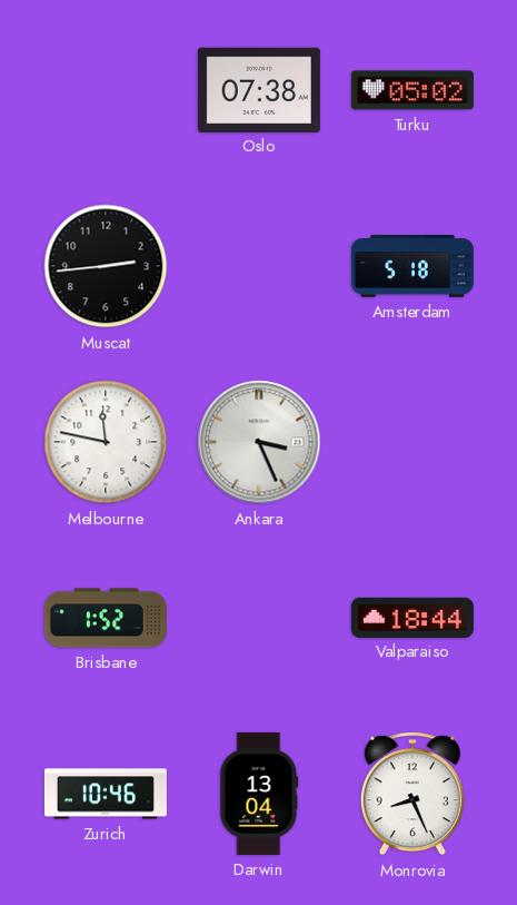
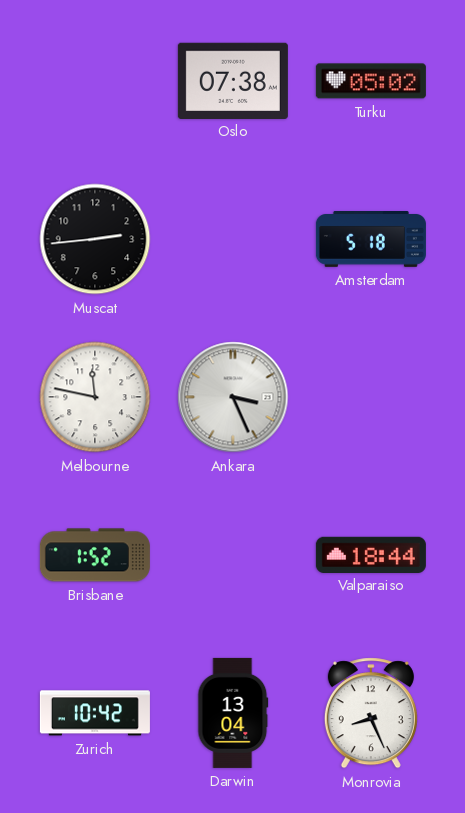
Zurich: 10:46 -> 10:42
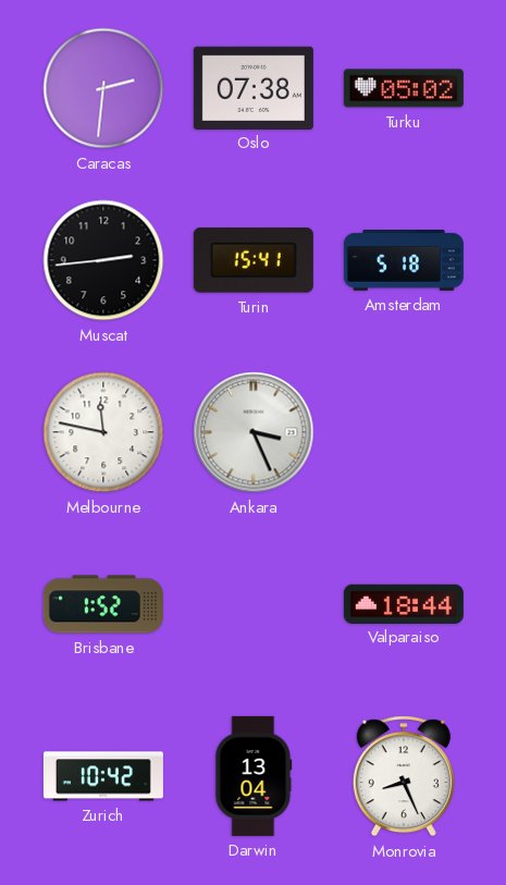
Caracas: none -> 2:31
Turin: none -> 15:41
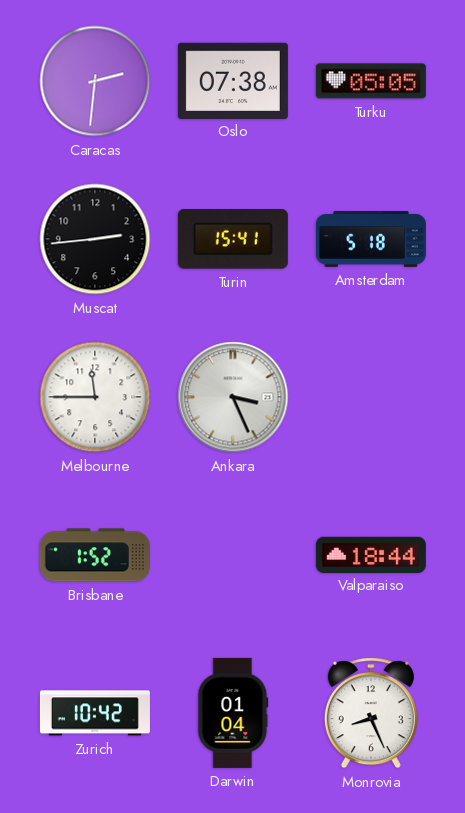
Turku: 05:02 -> 05:05
Melbourne: 11:47 -> 11:45
Darwin: 13:04 -> 01:04
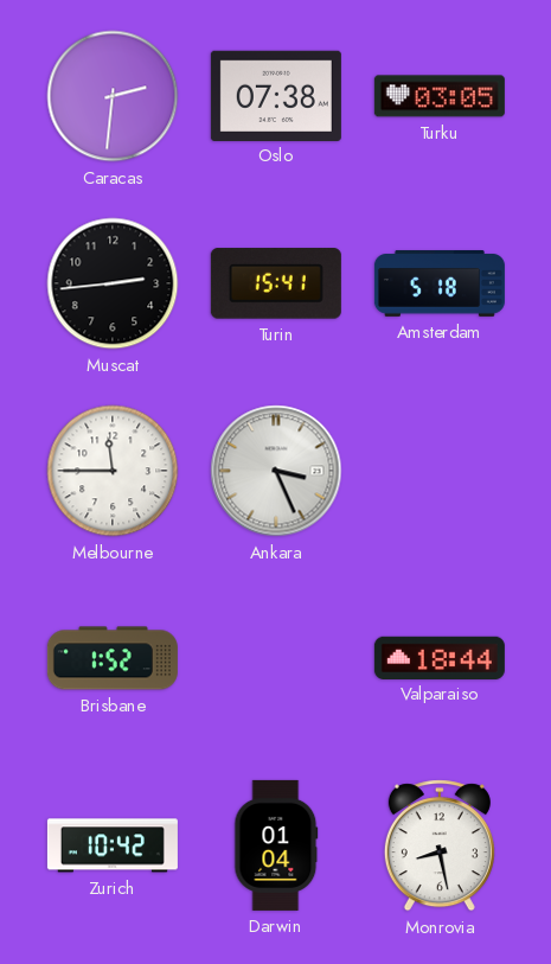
Turku: 05:05 -> 03:05
Monrovia: 8:26 -> 8:28
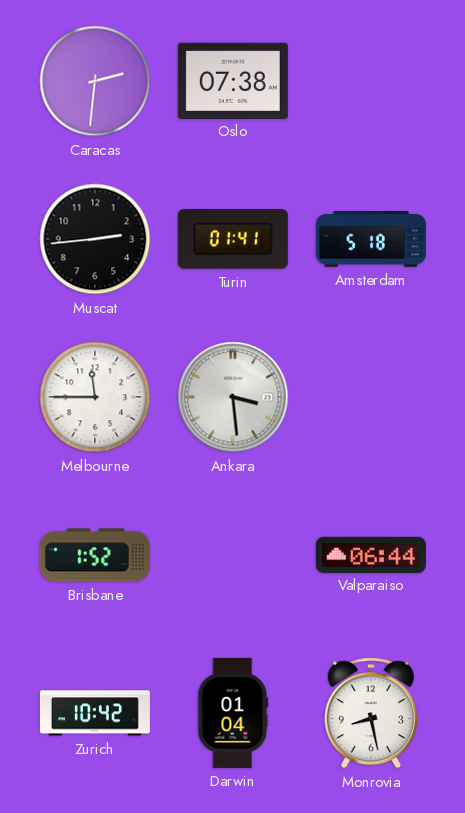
Turku: 03:05 -> none
Turin: 15:41 -> 01:41
Ankara: 3:26 -> 3:29
Valparaiso: 18:44 -> 06:44
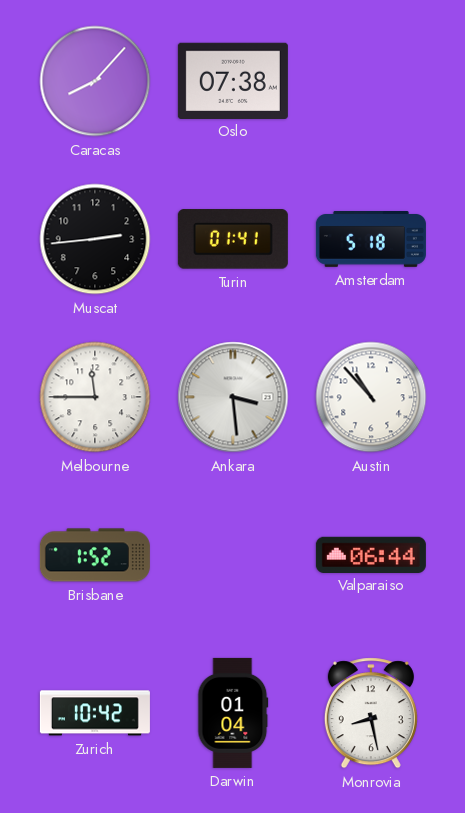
Caracas: 2:31 -> 8:07
Austin: none -> 10:53
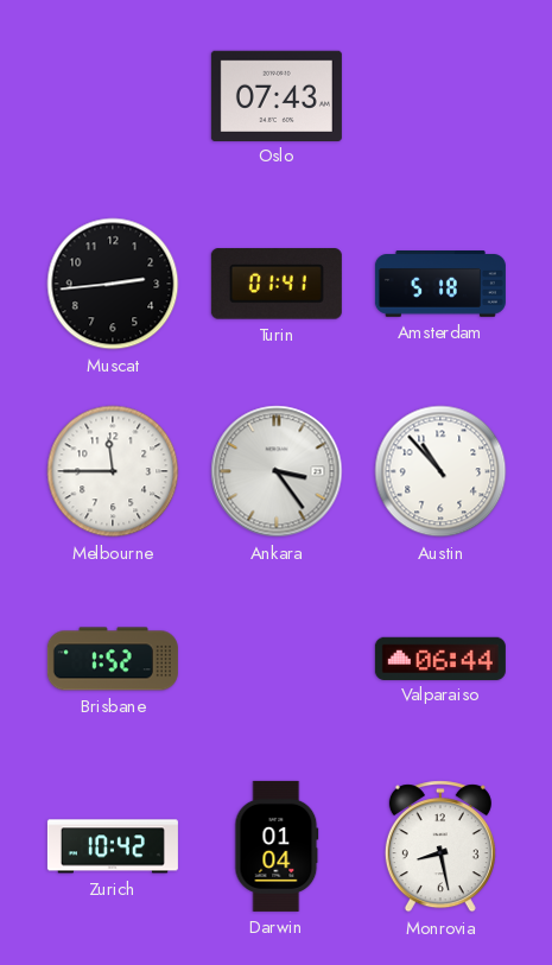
Caracas: 8:07 -> none
Oslo: 07:38 -> 07:43
Ankara: 3:29 -> 3:24
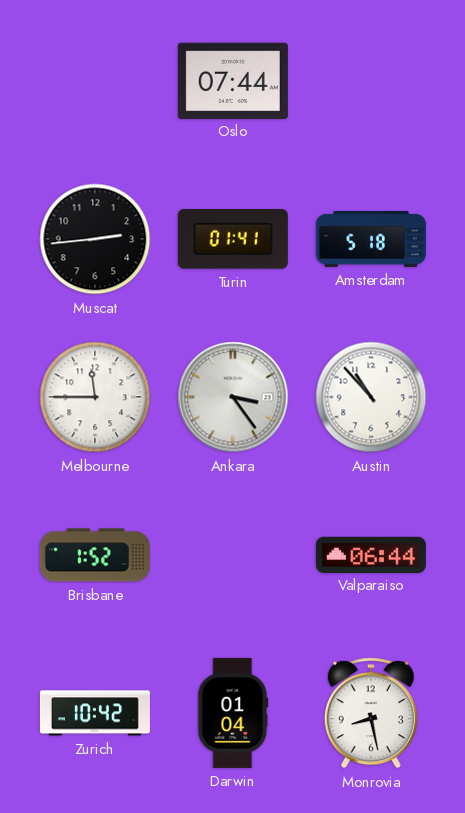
Oslo: 07:43 -> 07:44
